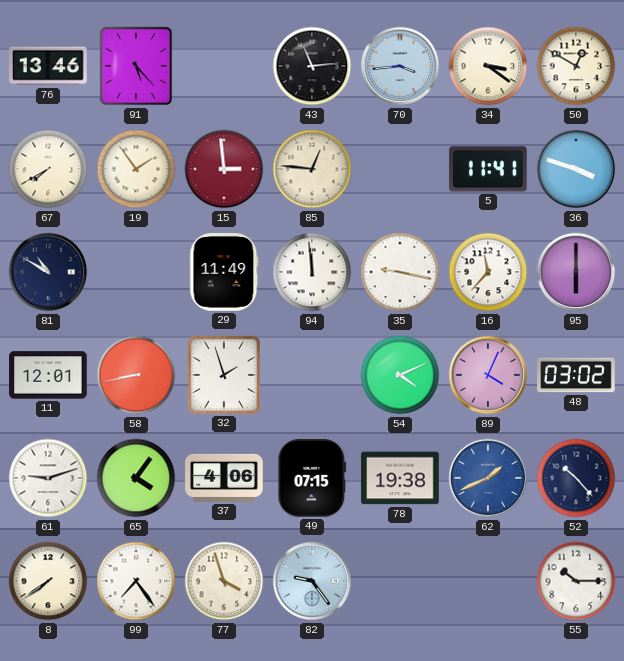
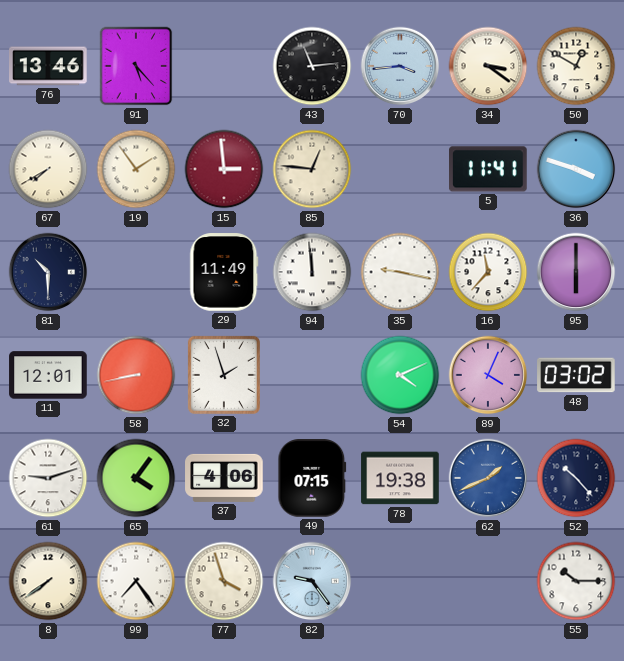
81: 10:50 -> 10:30
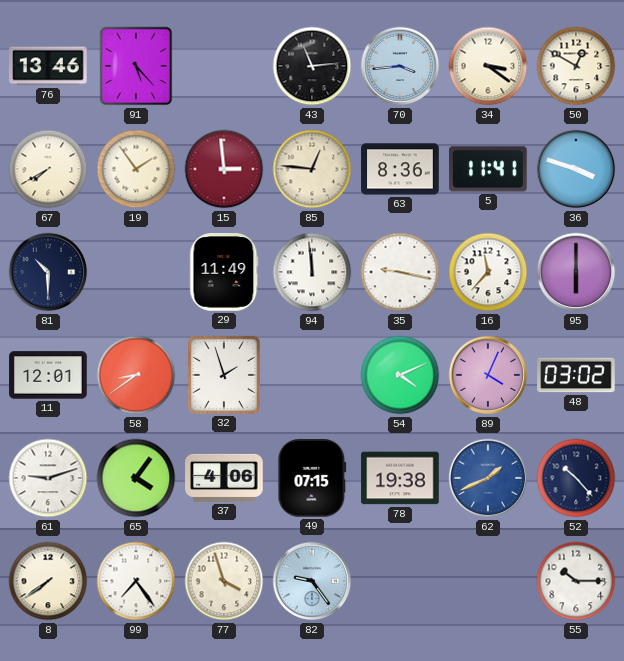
63: none -> 8:36
58: 8:43 -> 8:39
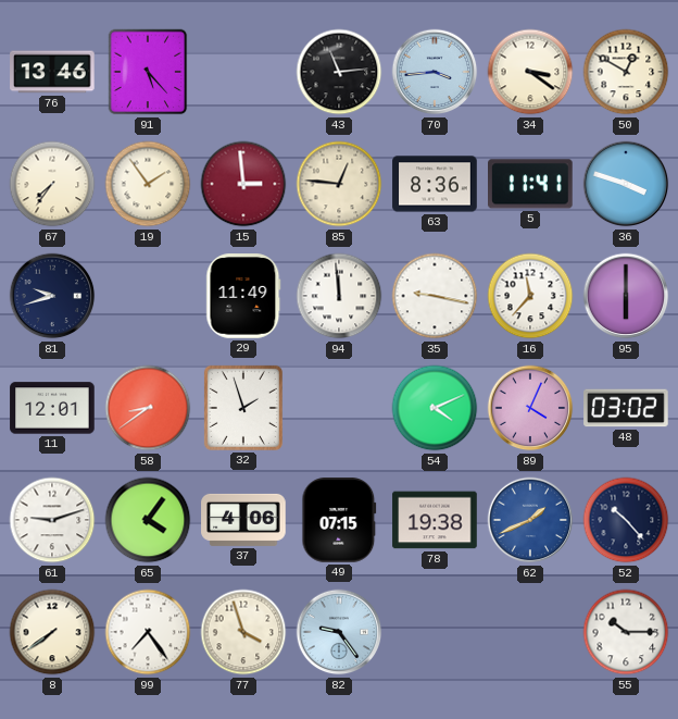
67: 7:40 -> 7:36
81: 10:30 -> 9:42
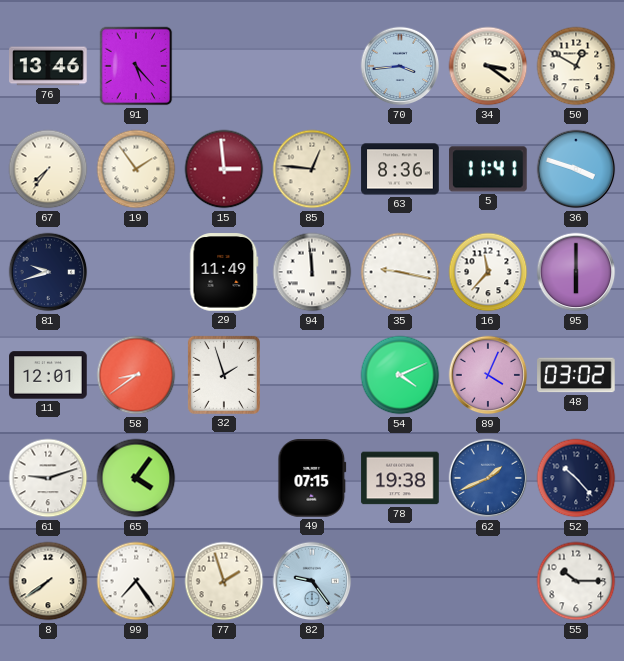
43: 11:14 -> none
37: 4:06 -> none
77: 3:57 -> 1:57
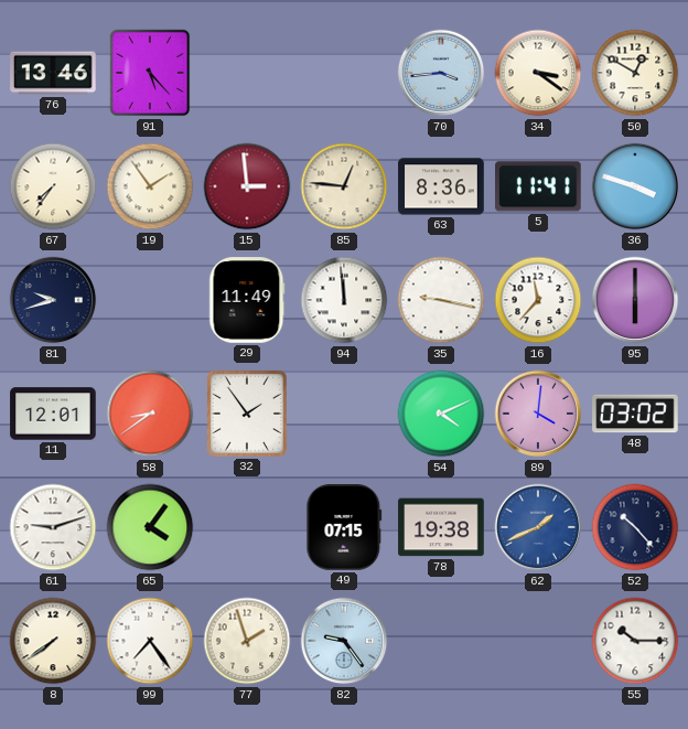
32: 1:57 -> 1:54
89: 4:04 -> 4:01
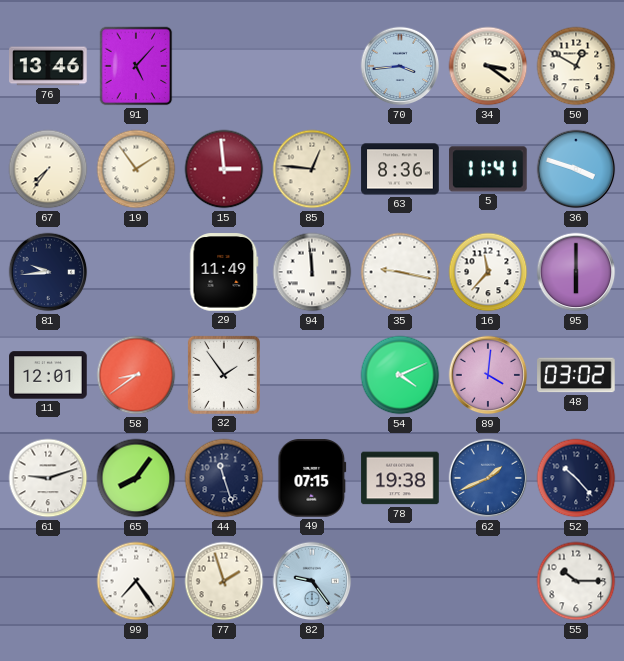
91: 5:23 -> 5:07
81: 9:42 -> 9:44
65: 4:06 -> 8:06
44: none -> 11:27
8: 7:39 -> none
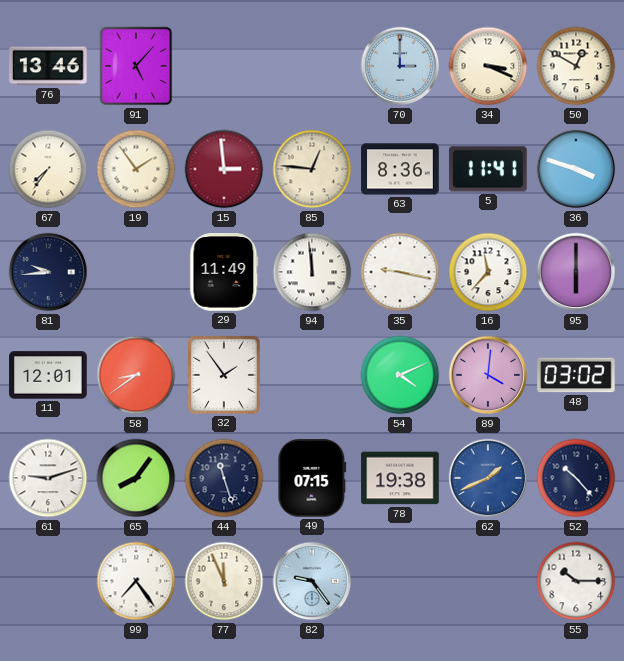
70: 3:44 -> 3:00
34: 3:21 -> 3:19
77: 1:57 -> 11:56
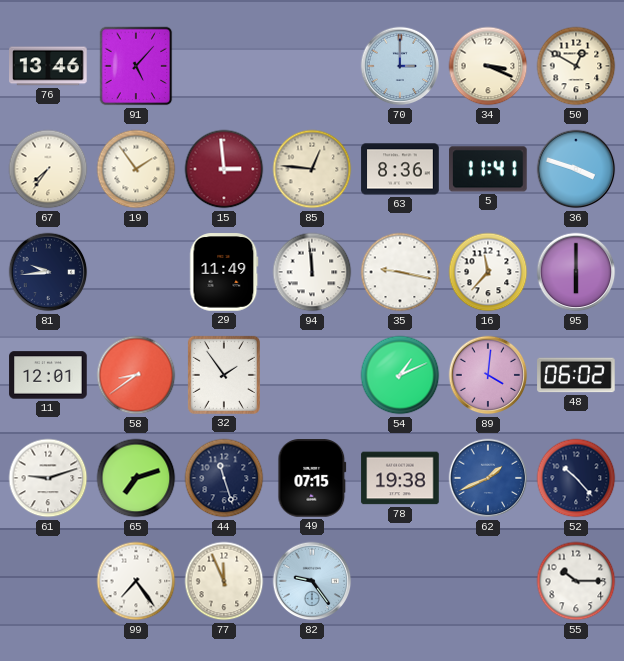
54: 4:11 -> 1:11
48: 03:02 -> 06:02
65: 8:06 -> 7:12
